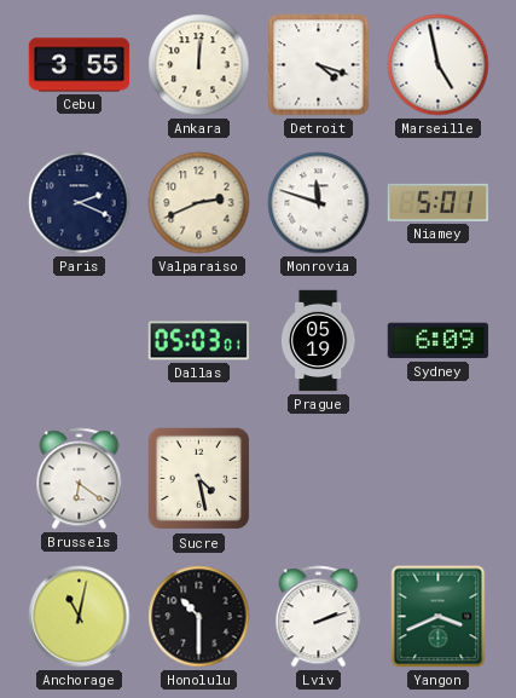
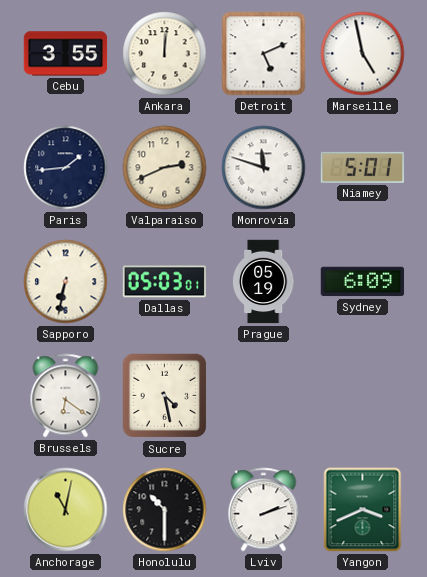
Detroit: 4:18 -> 5:11
Paris: 2:19 -> 1:44
Sapporo: none -> 6:32
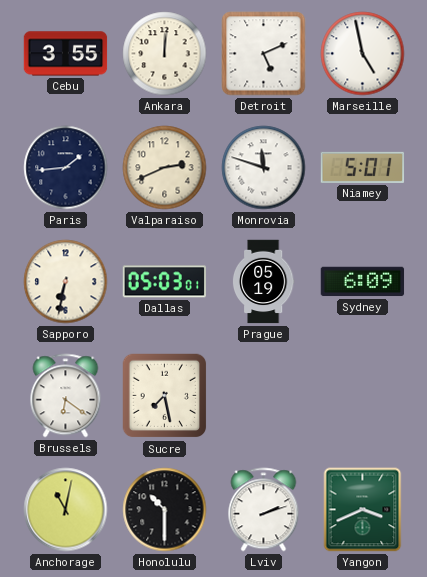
Sucre: 4:28 -> 7:28
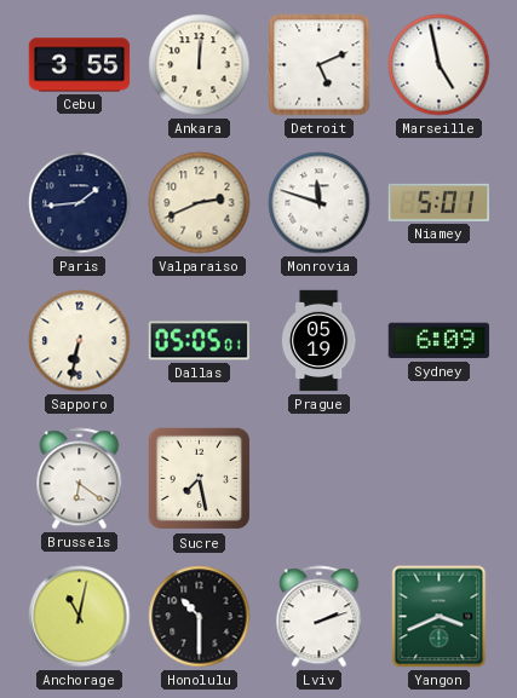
Dallas: 05:03 -> 05:05
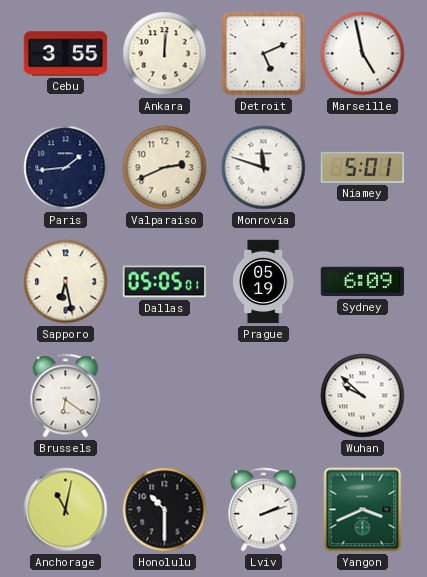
Sapporo: 6:32 -> 6:28
Sucre: 7:28 -> none
Wuhan: none -> 9:52
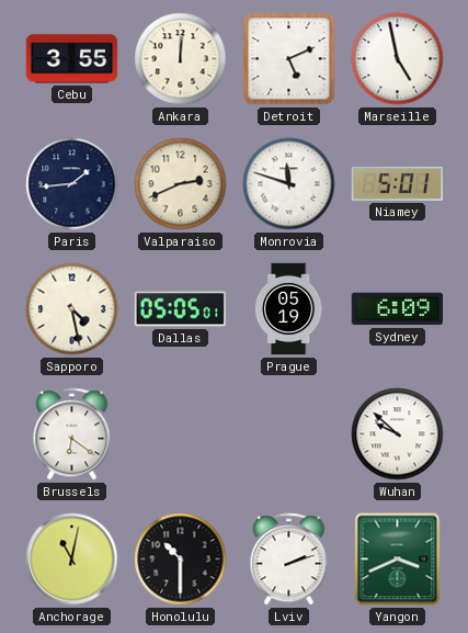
Sapporo: 6:28 -> 4:28
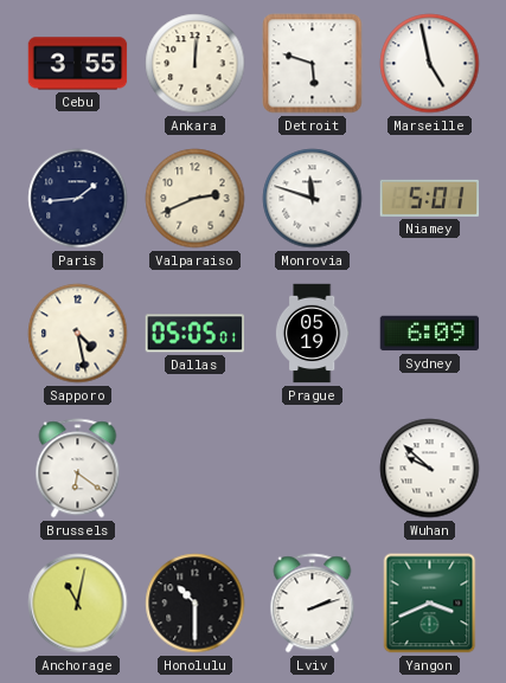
Detroit: 5:11 -> 5:48
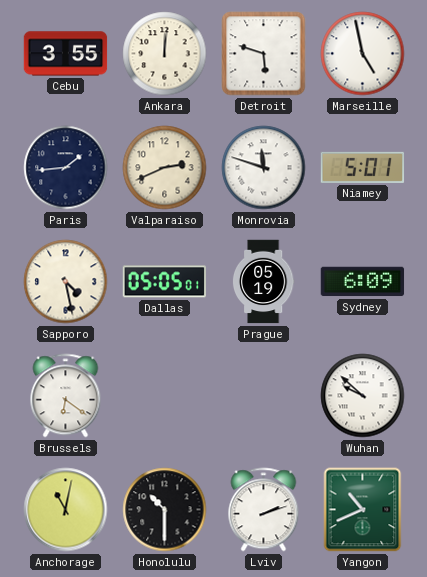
Yangon: 3:41 -> 10:41
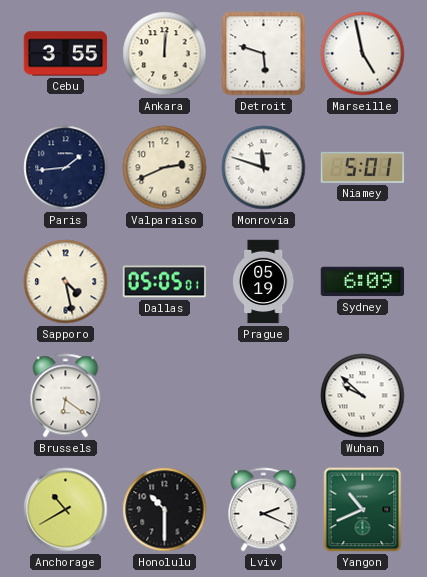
Anchorage: 11:02 -> 10:40
Lviv: 2:12 -> 2:19
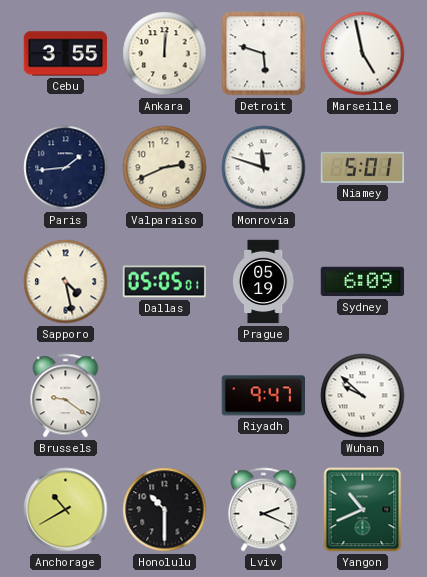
Brussels: 6:21 -> 9:21
Riyadh: none -> 9:47
